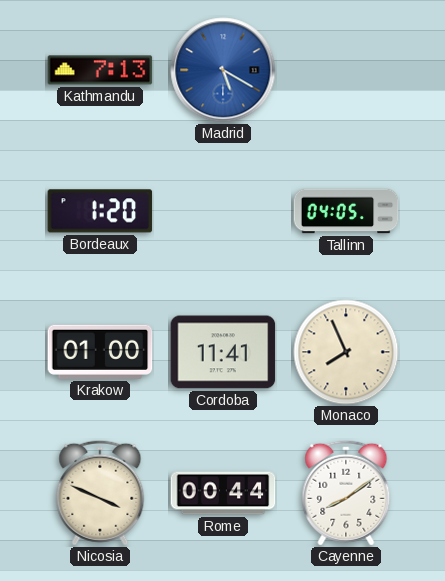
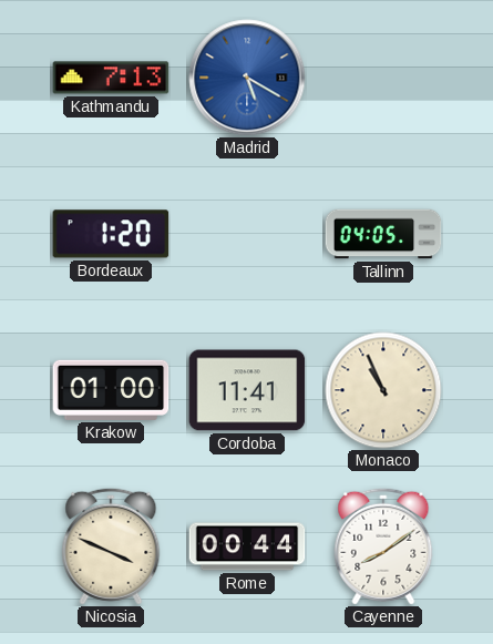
Monaco: 7:56 -> 10:56
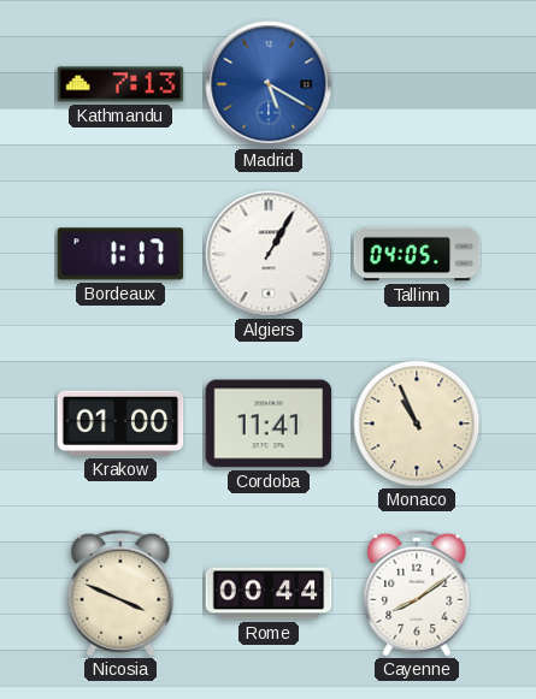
Bordeaux: 1:20 -> 1:17
Algiers: none -> 1:05
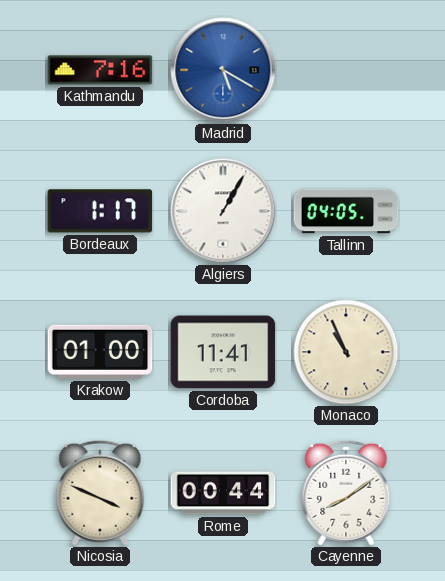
Kathmandu: 7:13 -> 7:16
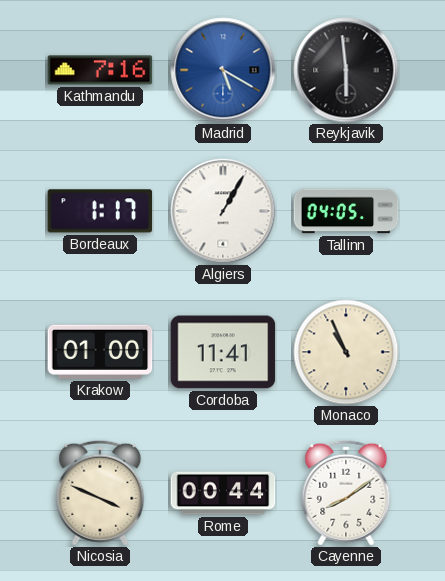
Reykjavik: none -> 5:59
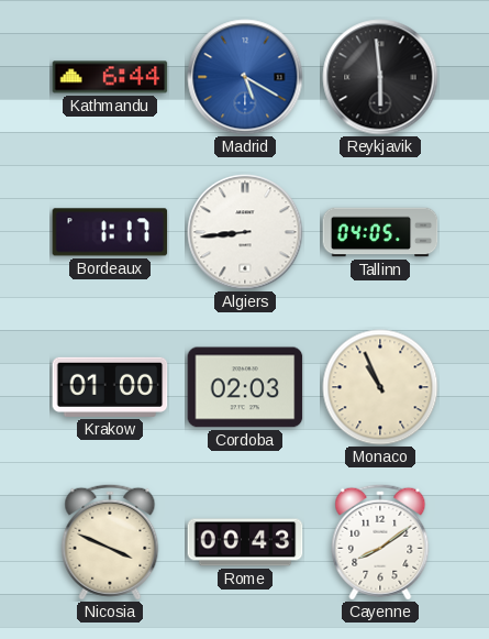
Kathmandu: 7:16 -> 6:44
Algiers: 1:05 -> 8:44
Cordoba: 11:41 -> 02:03
Rome: 00:44 -> 00:43
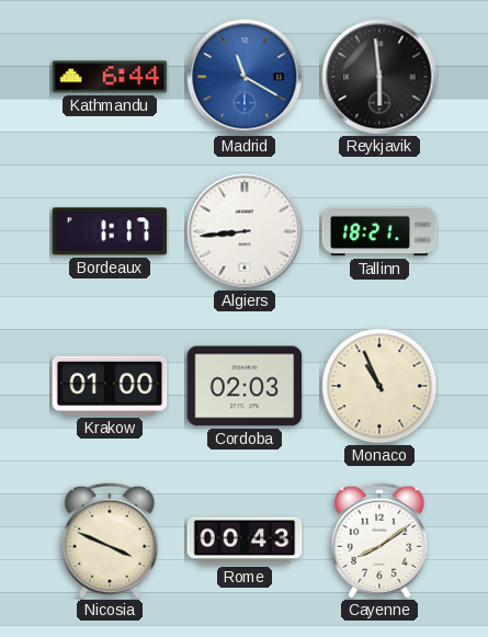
Madrid: 5:20 -> 11:20
Tallinn: 04:05 -> 18:21
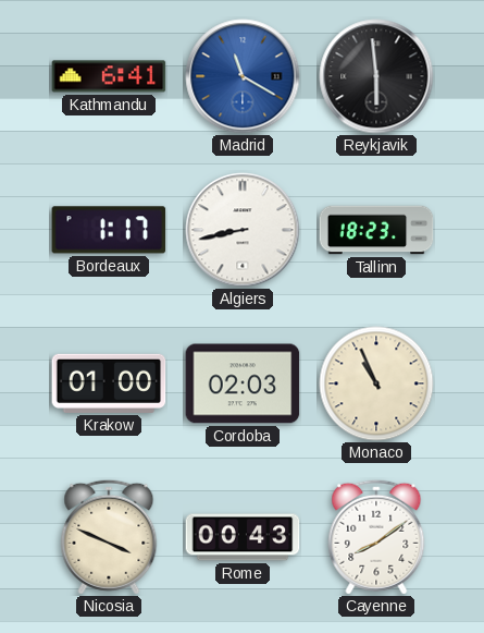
Kathmandu: 6:44 -> 6:41
Algiers: 8:44 -> 8:43
Tallinn: 18:21 -> 18:23
